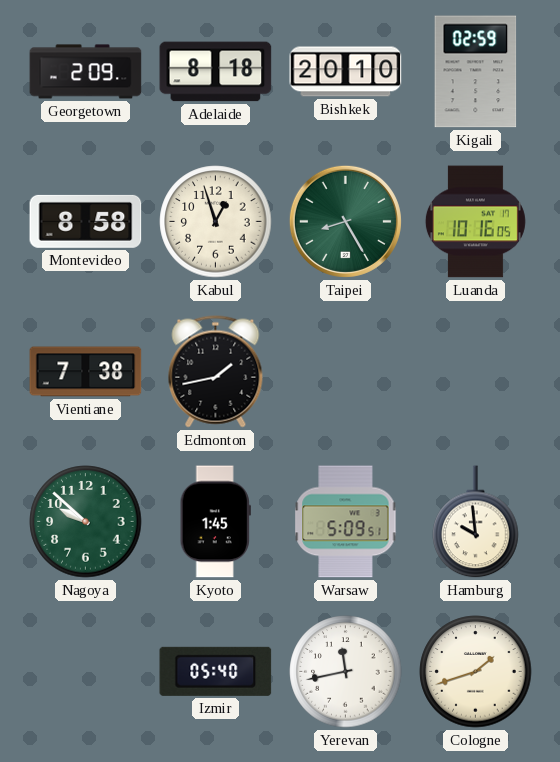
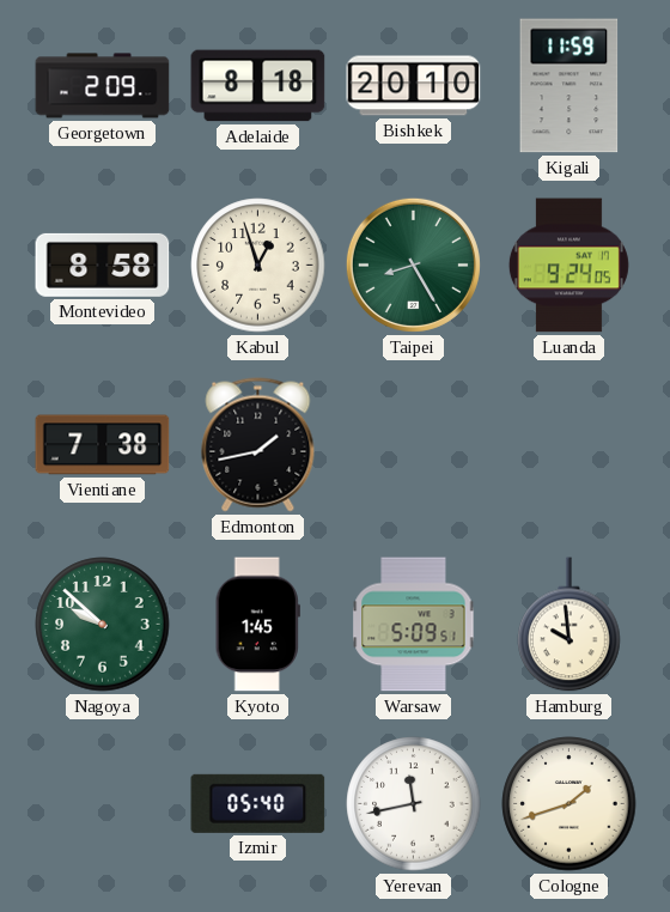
Kigali: 02:59 -> 11:59
Luanda: 10:16 -> 9:24
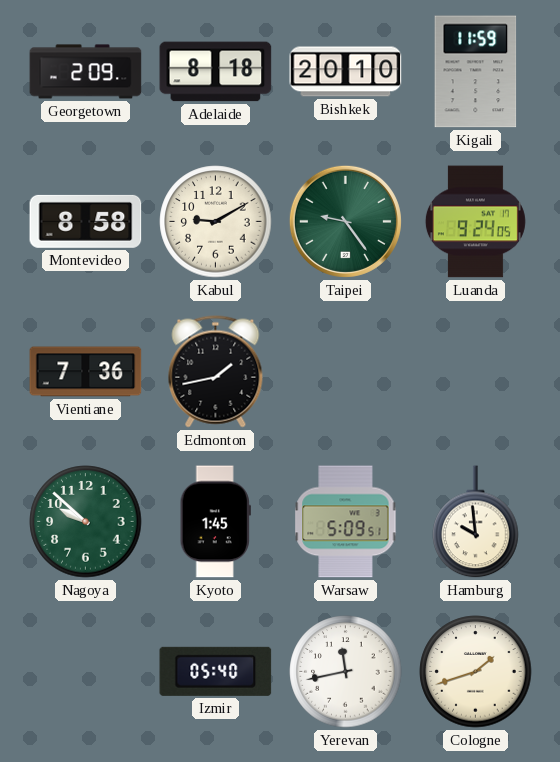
Kabul: 12:57 -> 9:10
Taipei: 8:25 -> 9:24
Vientiane: 7:38 -> 7:36
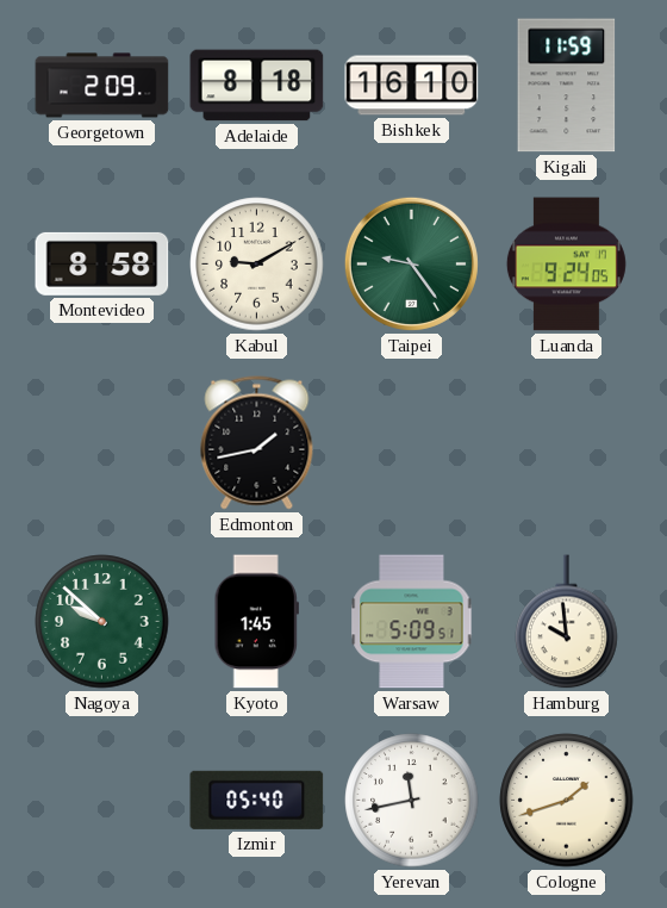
Bishkek: 20:10 -> 16:10
Vientiane: 7:36 -> none
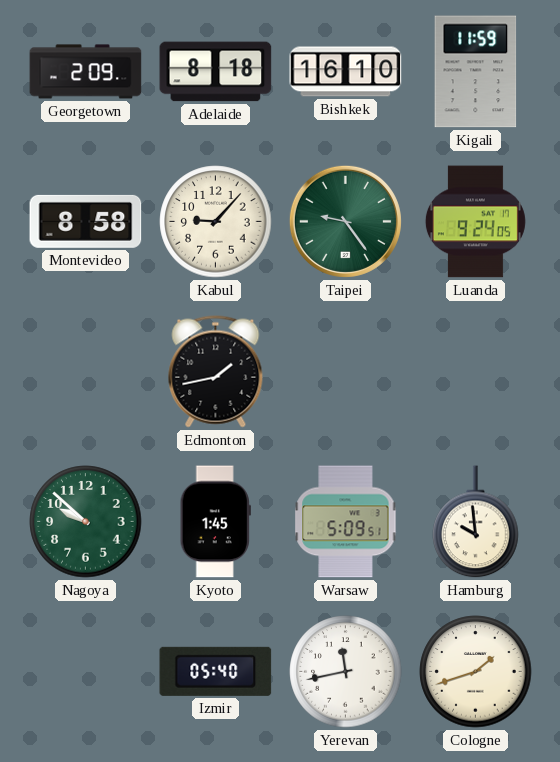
Kabul: 9:10 -> 9:07
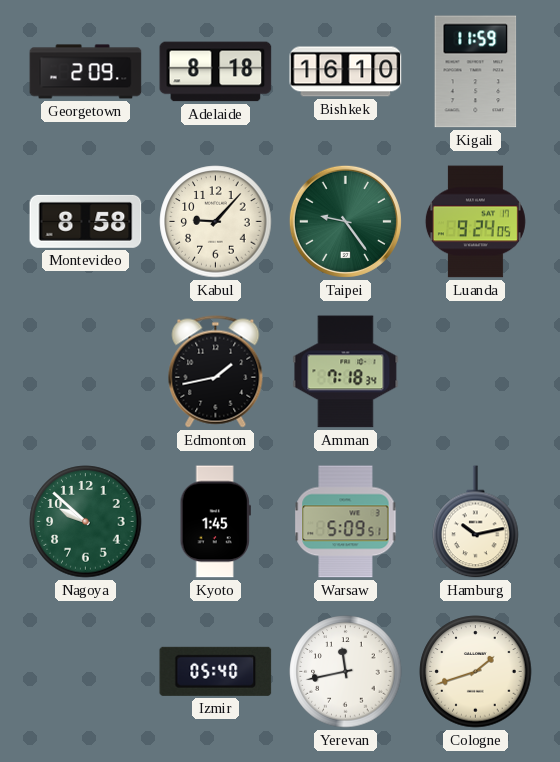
Amman: none -> 7:18
Hamburg: 9:59 -> 10:13
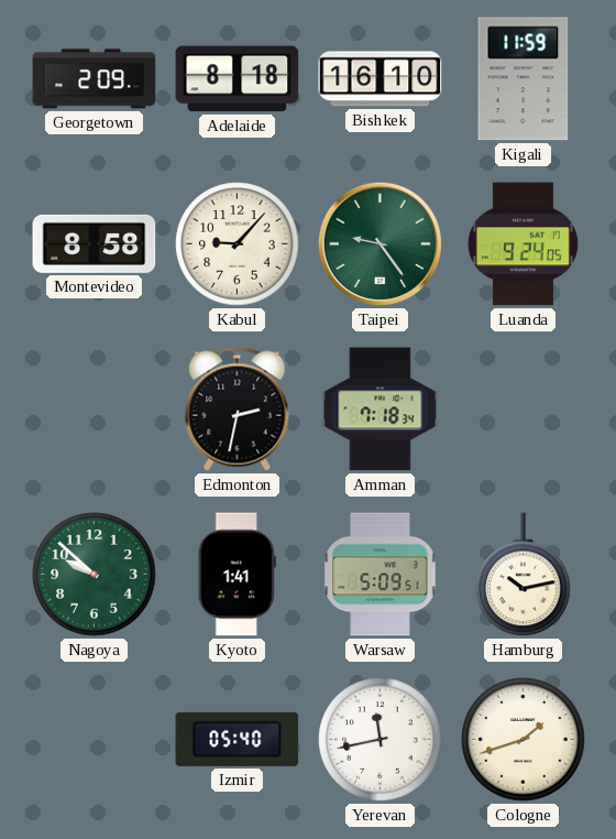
Edmonton: 1:43 -> 2:32
Kyoto: 1:45 -> 1:41
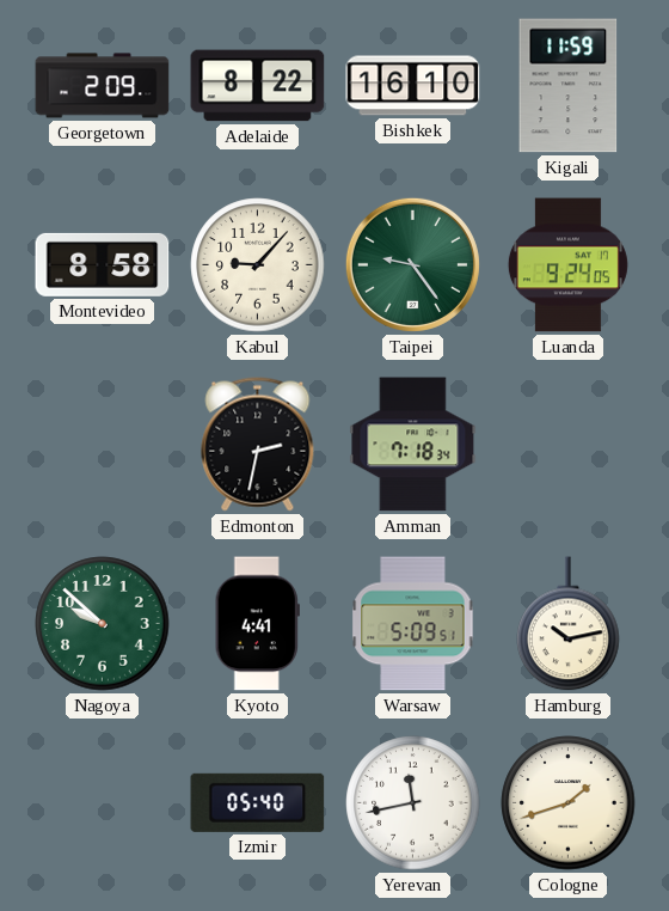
Adelaide: 8:18 -> 8:22
Kyoto: 1:41 -> 4:41
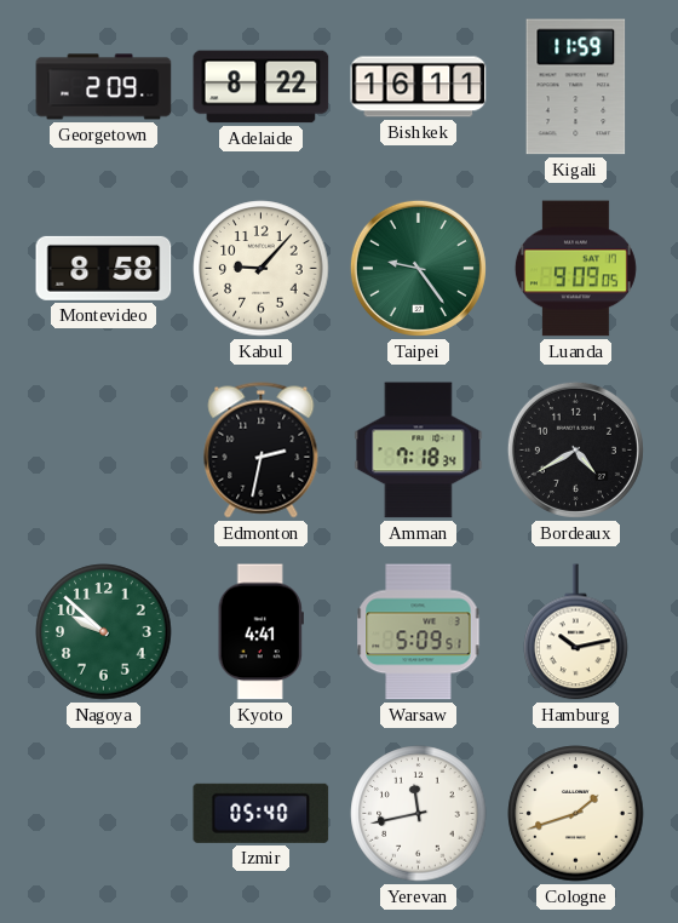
Bishkek: 16:10 -> 16:11
Luanda: 9:24 -> 9:09
Bordeaux: none -> 4:40
